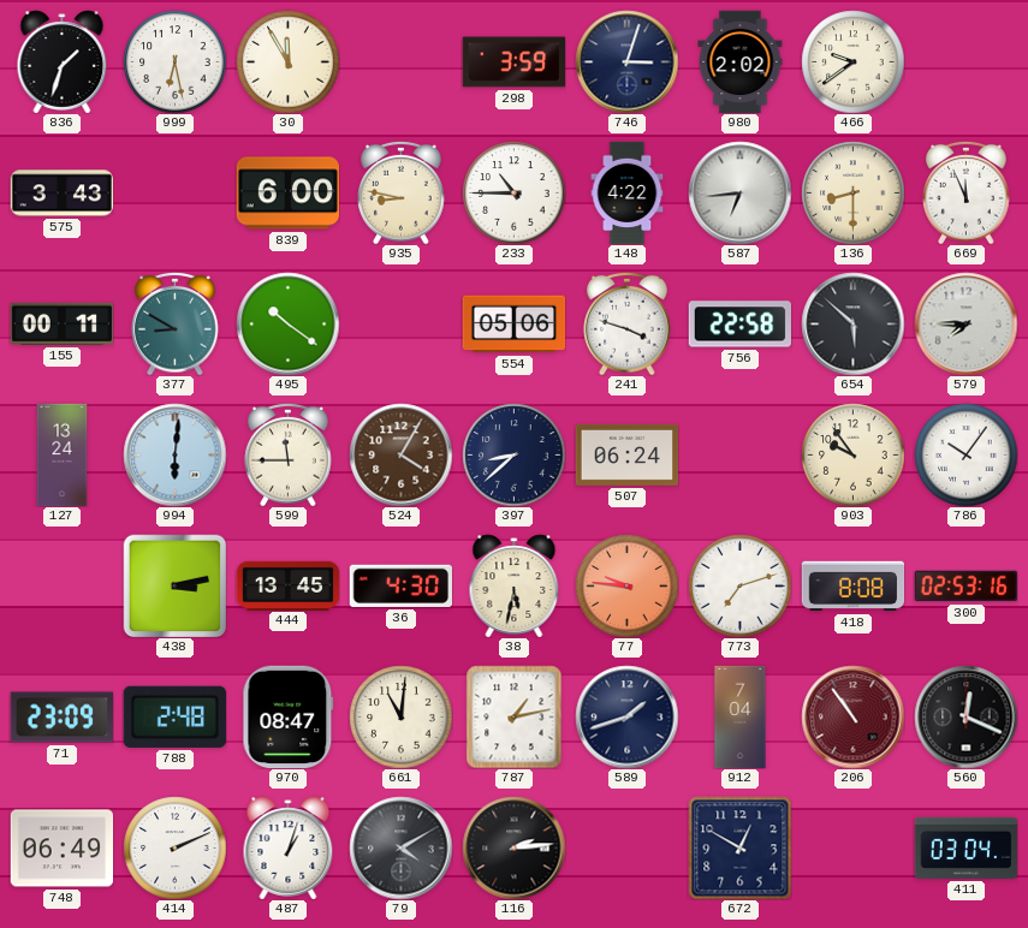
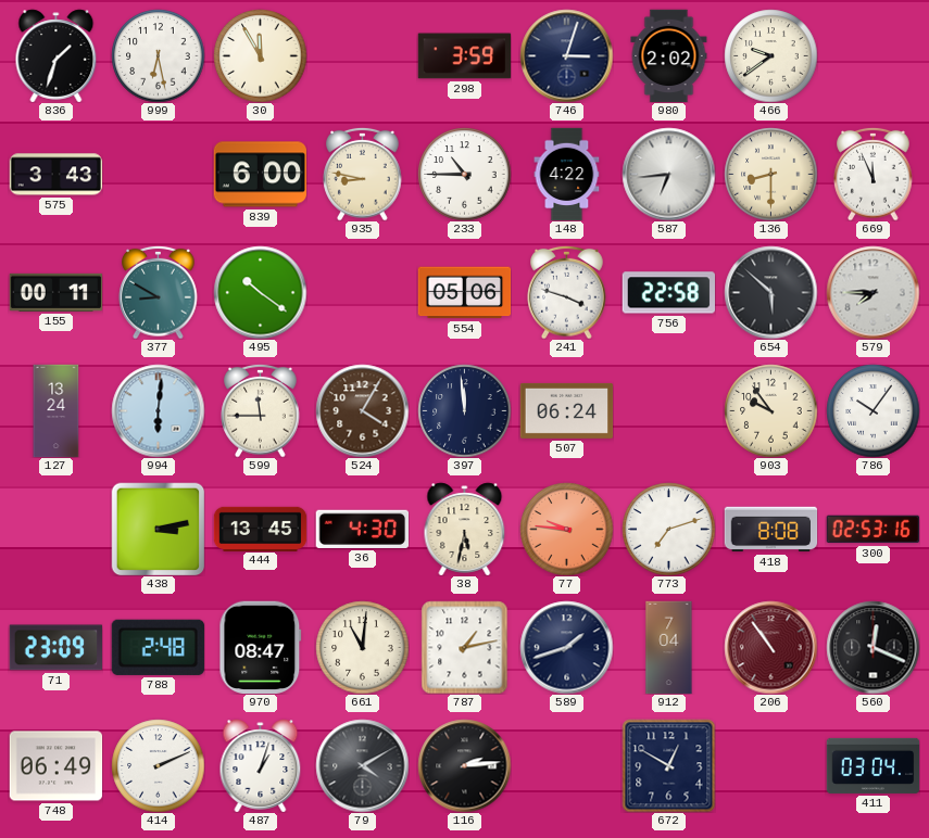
397: 8:38 -> 11:59
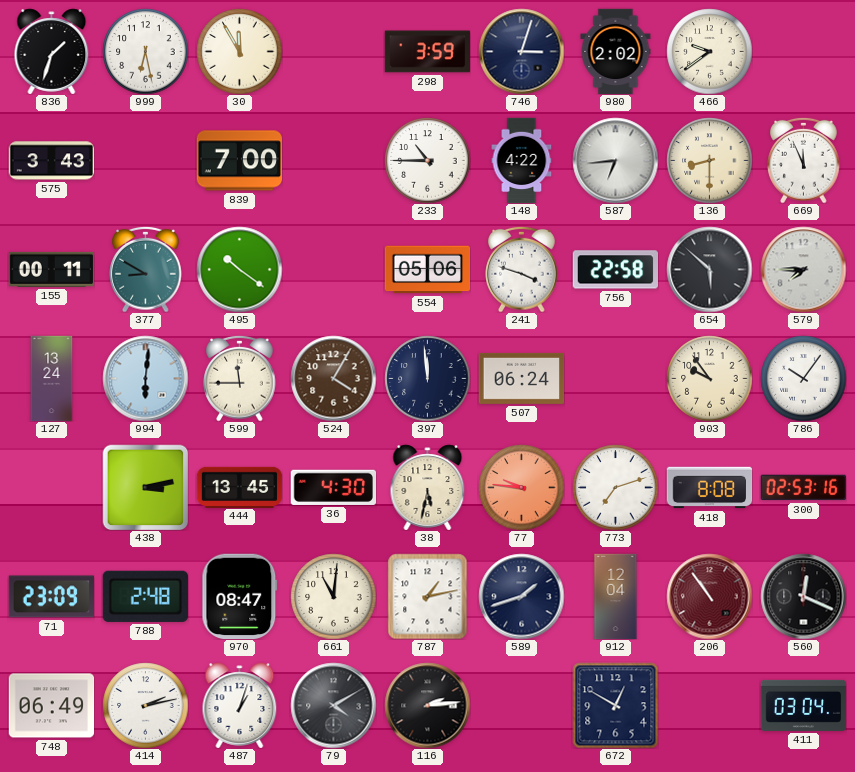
839: 6:00 -> 7:00
935: 8:47 -> none
912: 7:04 -> 12:04
414: 2:11 -> 2:13
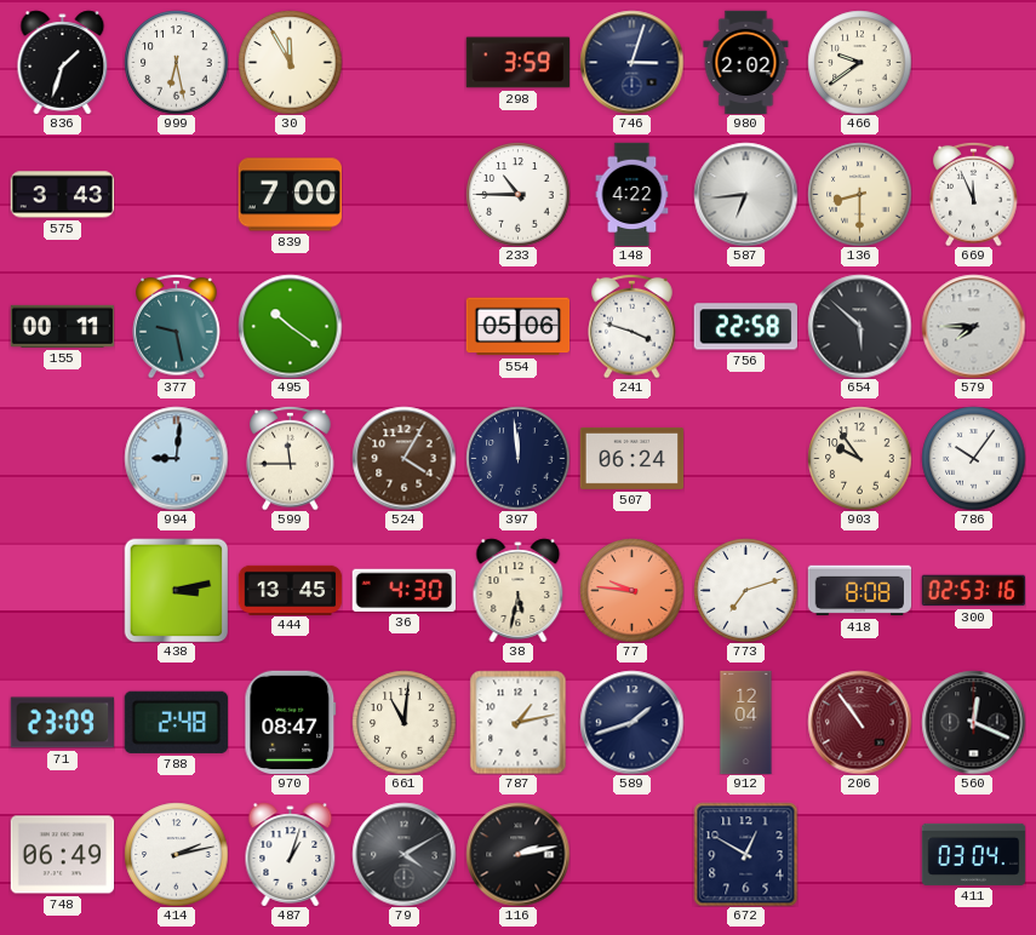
377: 8:50 -> 9:28
127: 13:24 -> none
994: 6:01 -> 9:01
116: 2:14 -> 2:13
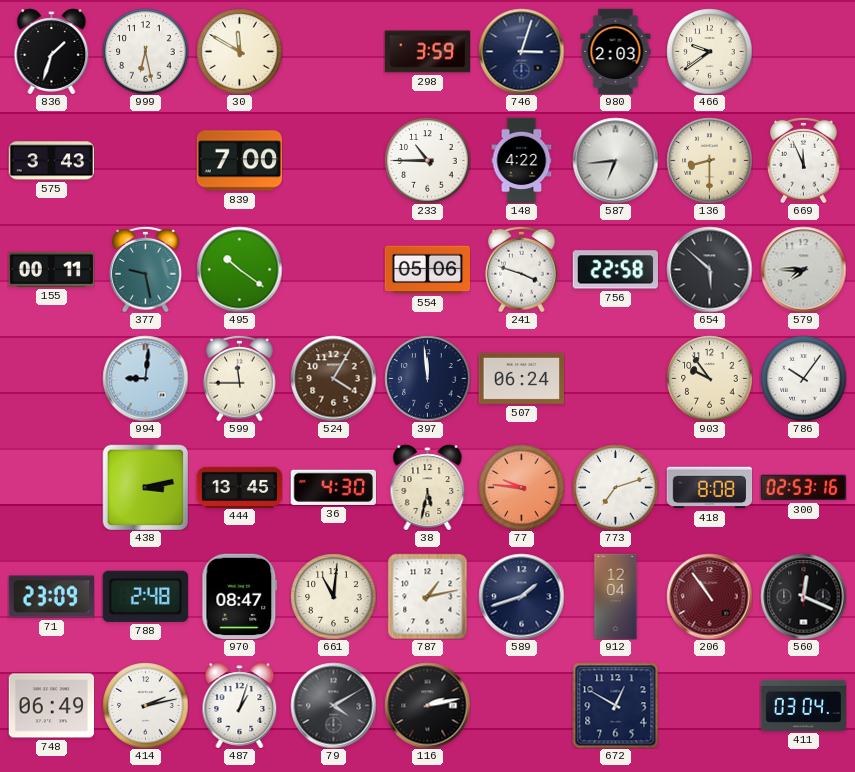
30: 11:55 -> 11:50
980: 2:02 -> 2:03
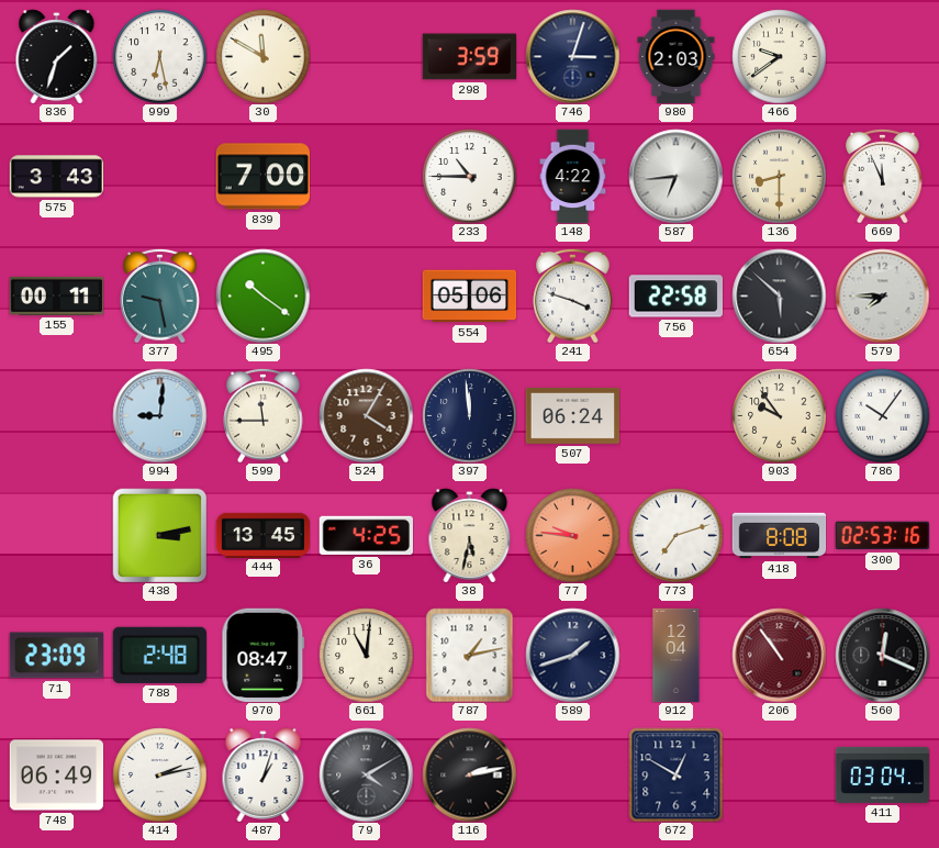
36: 4:30 -> 4:25
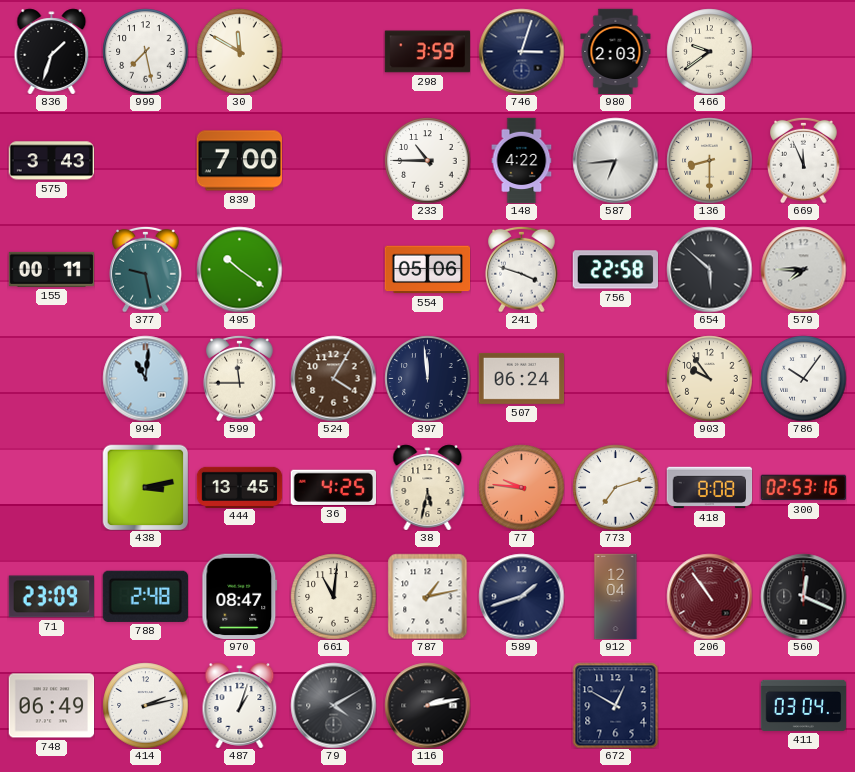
999: 6:28 -> 7:28
994: 9:01 -> 11:01
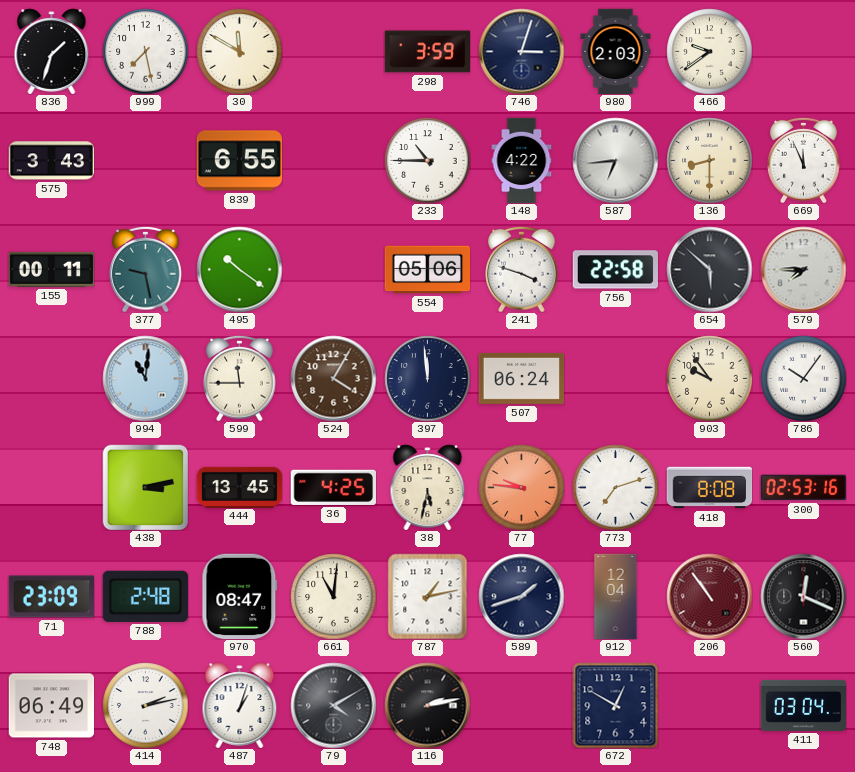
839: 7:00 -> 6:55
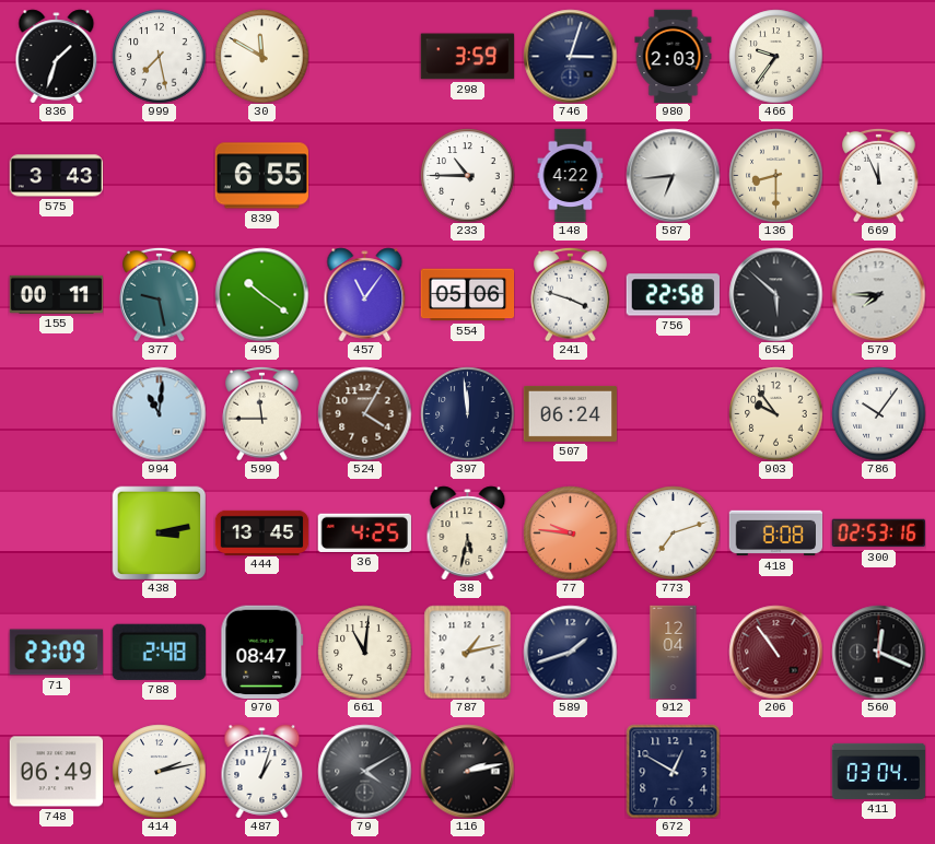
466: 9:39 -> 9:36
457: none -> 11:06
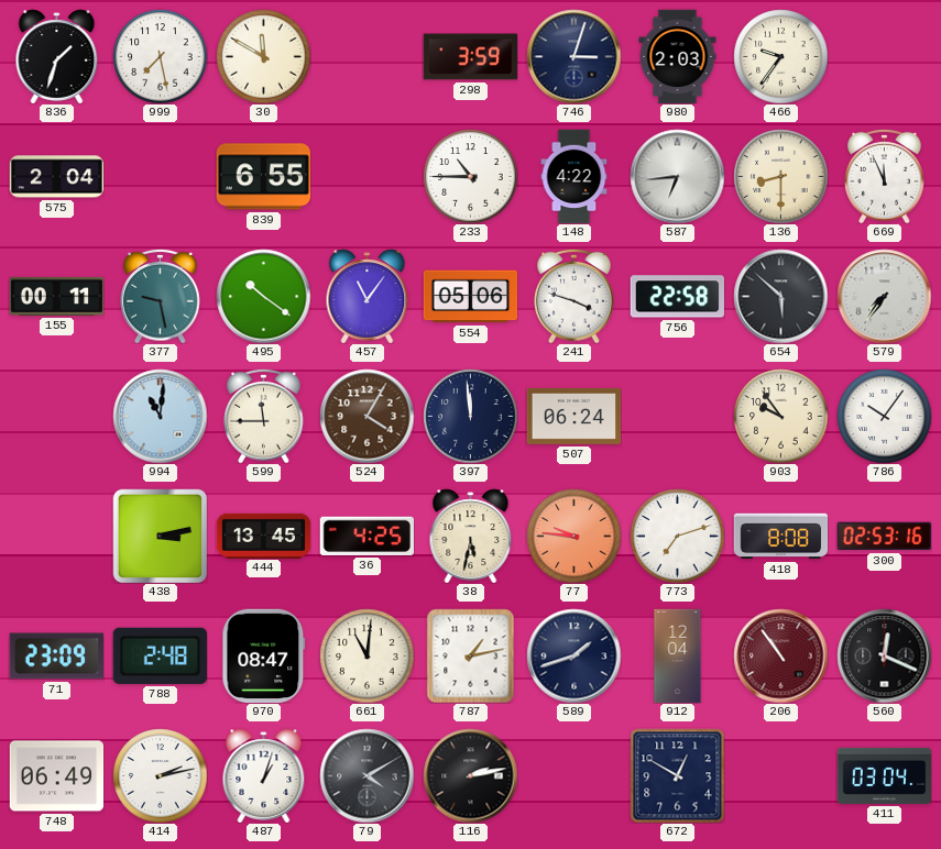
575: 3:43 -> 2:04
579: 7:45 -> 7:36
